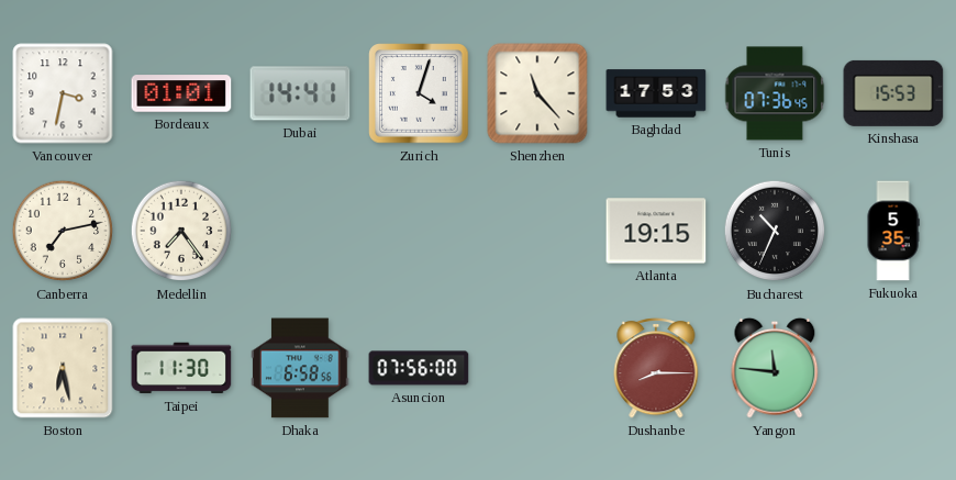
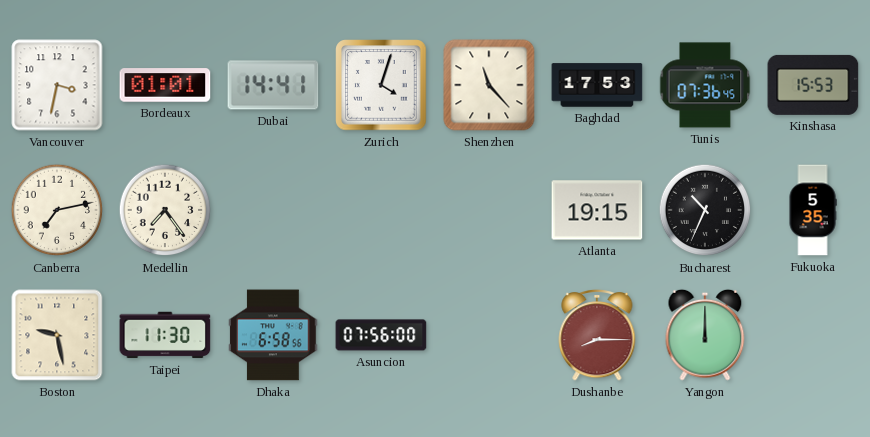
Boston: 6:28 -> 9:28
Yangon: 11:46 -> 12:00
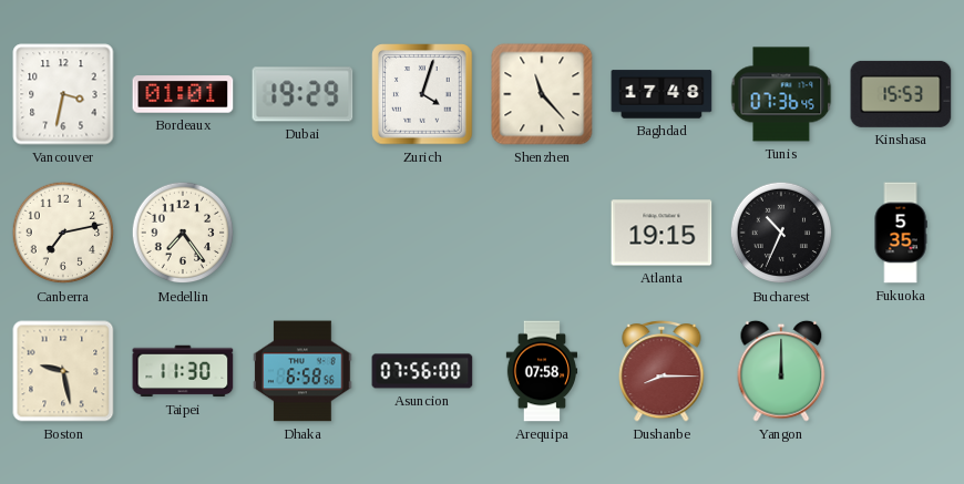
Dubai: 14:41 -> 19:29
Baghdad: 17:53 -> 17:48
Arequipa: none -> 07:58
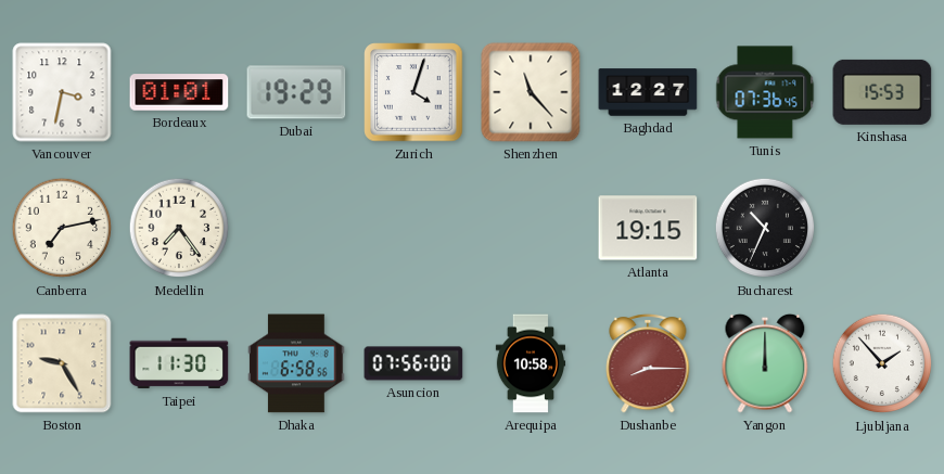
Baghdad: 17:48 -> 12:27
Fukuoka: 5:35 -> none
Boston: 9:28 -> 9:25
Arequipa: 07:58 -> 10:58
Ljubljana: none -> 1:53
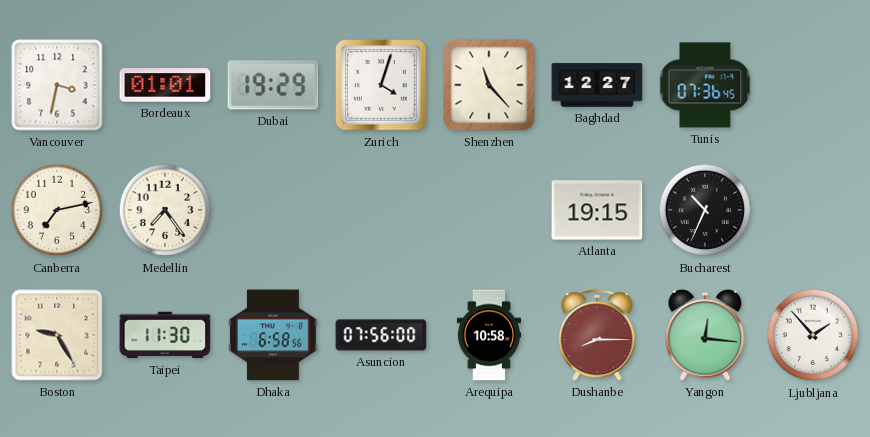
Kinshasa: 15:53 -> none
Yangon: 12:00 -> 12:16
